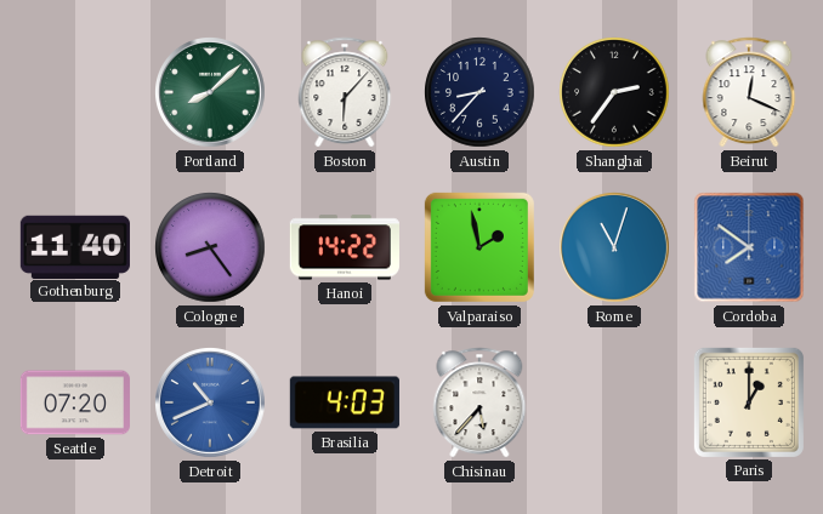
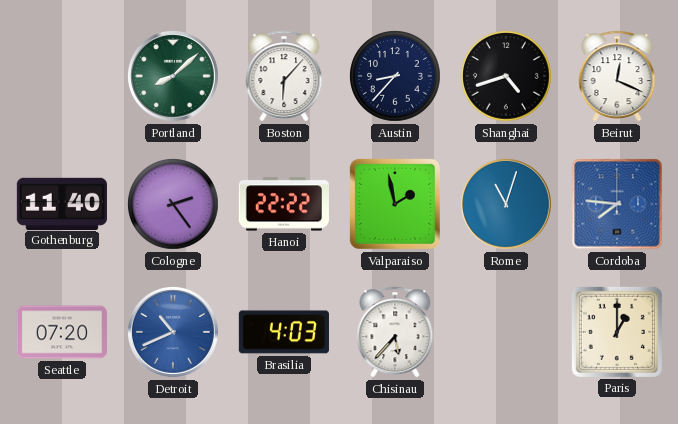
Shanghai: 2:36 -> 4:42
Cologne: 8:24 -> 2:24
Hanoi: 14:22 -> 22:22
Cordoba: 7:51 -> 7:46
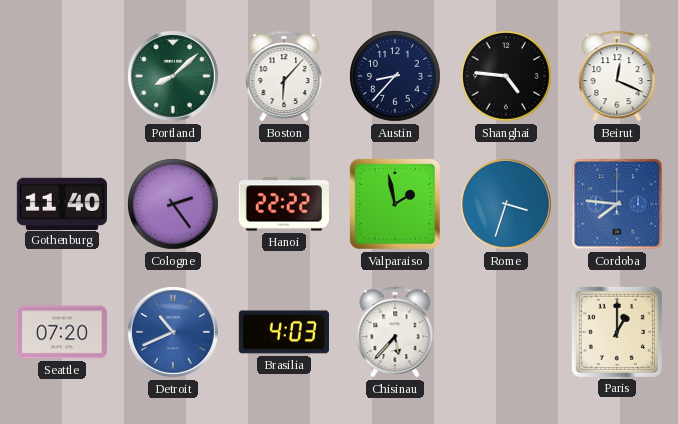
Shanghai: 4:42 -> 4:46
Rome: 11:03 -> 3:33
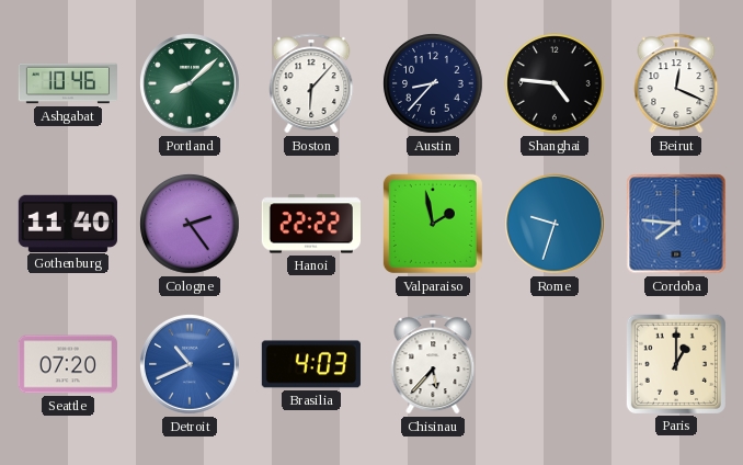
Ashgabat: none -> 10:46
Rome: 3:33 -> 9:33
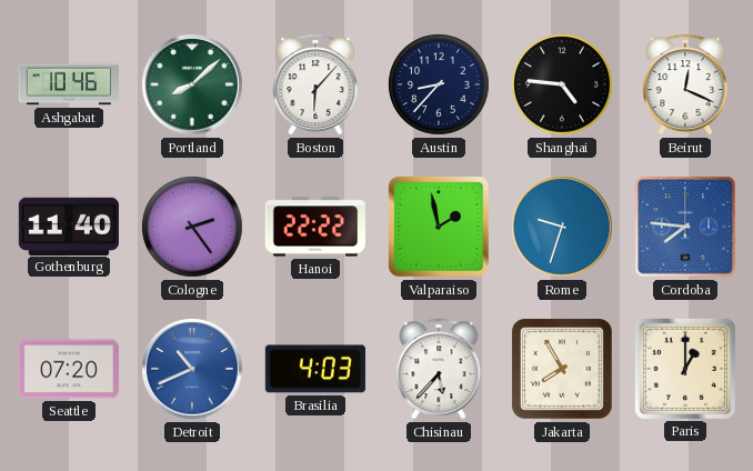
Jakarta: none -> 7:55
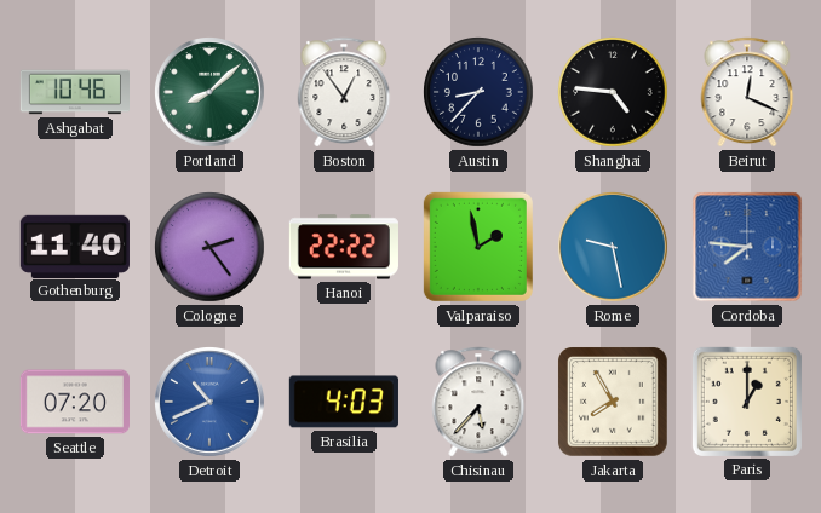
Boston: 6:07 -> 12:54
Rome: 9:33 -> 9:28
